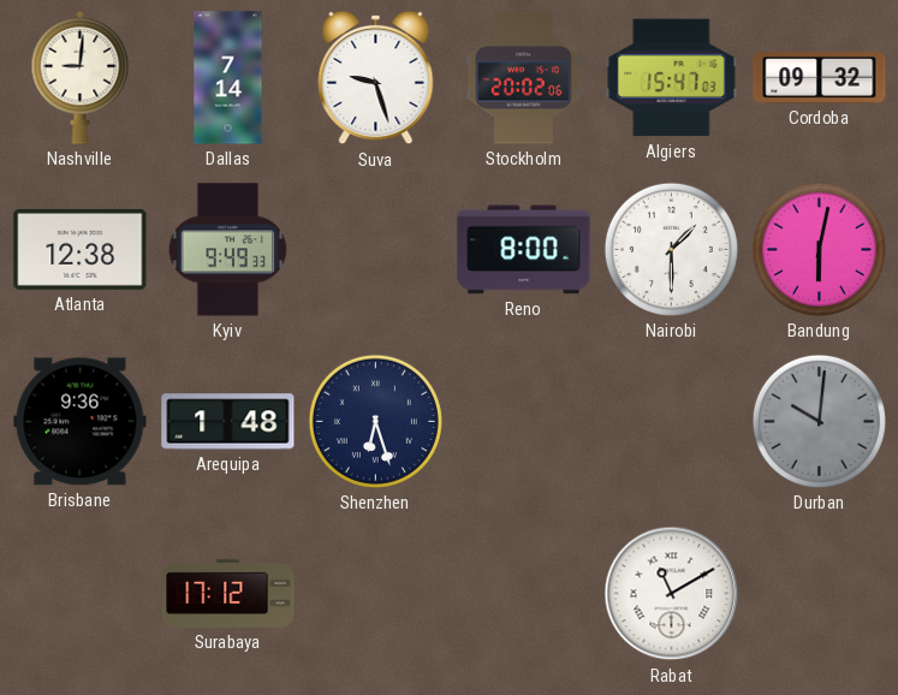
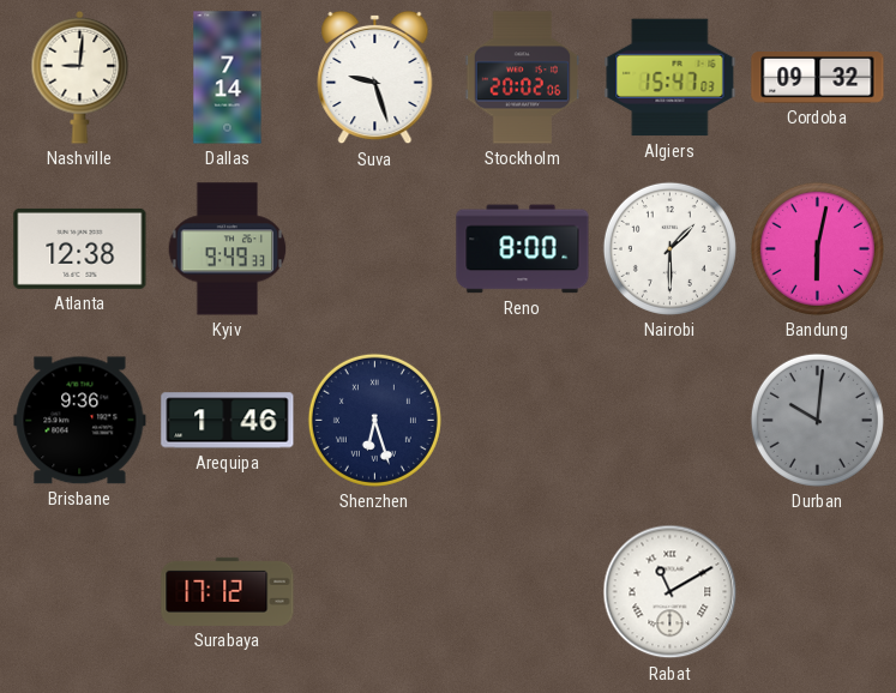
Arequipa: 1:48 -> 1:46
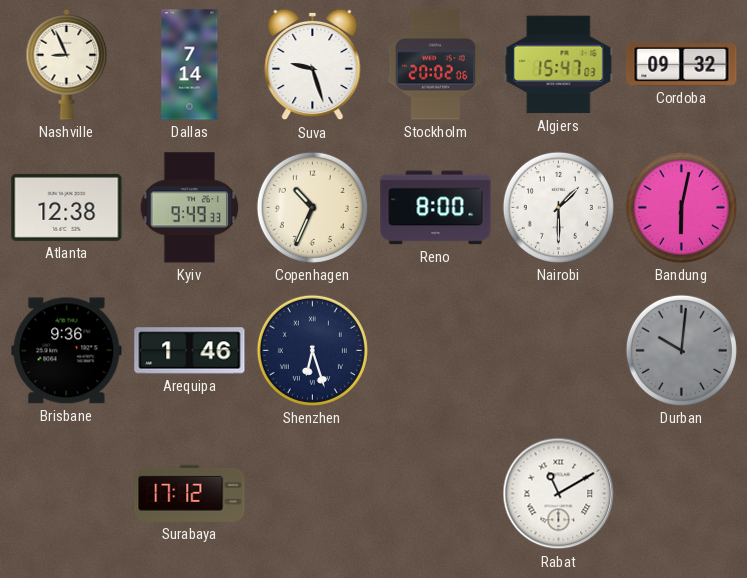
Nashville: 9:01 -> 8:56
Copenhagen: none -> 10:34
